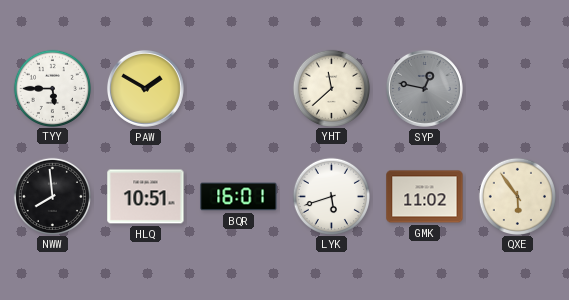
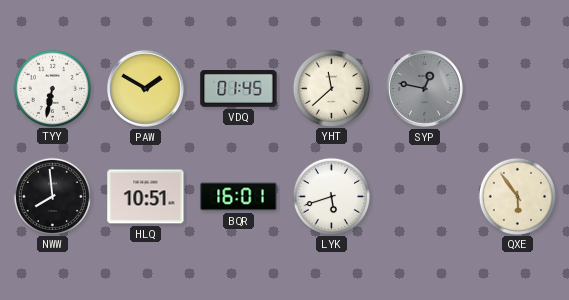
TYY: 5:45 -> 6:32
VDQ: none -> 01:45
GMK: 11:02 -> none
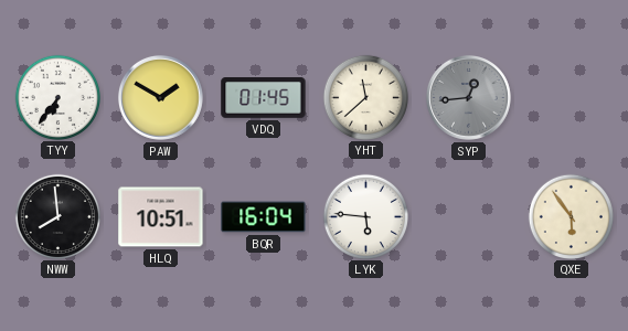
TYY: 6:32 -> 6:36
SYP: 12:47 -> 12:44
BQR: 16:01 -> 16:04
LYK: 5:42 -> 5:46
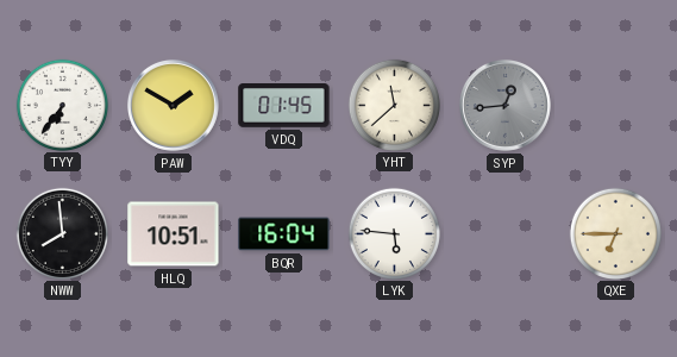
QXE: 5:54 -> 6:45
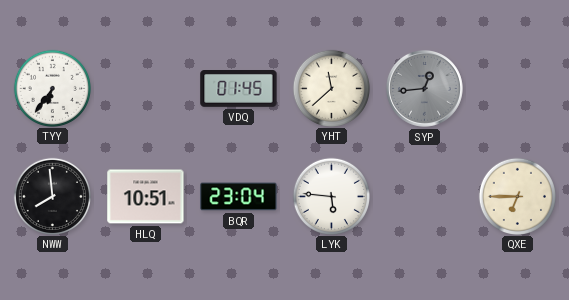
PAW: 1:50 -> none
BQR: 16:04 -> 23:04
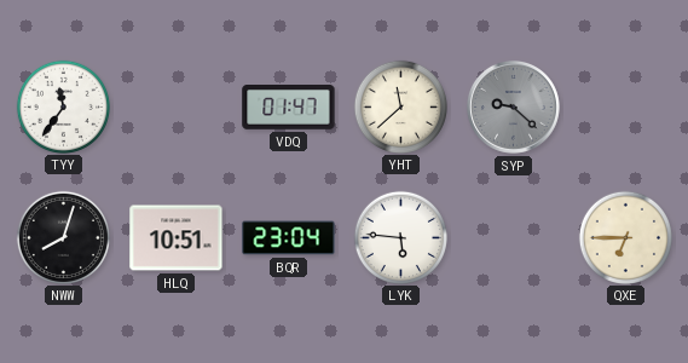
TYY: 6:36 -> 11:36
VDQ: 01:45 -> 01:47
SYP: 12:44 -> 9:22
NWW: 7:59 -> 8:03
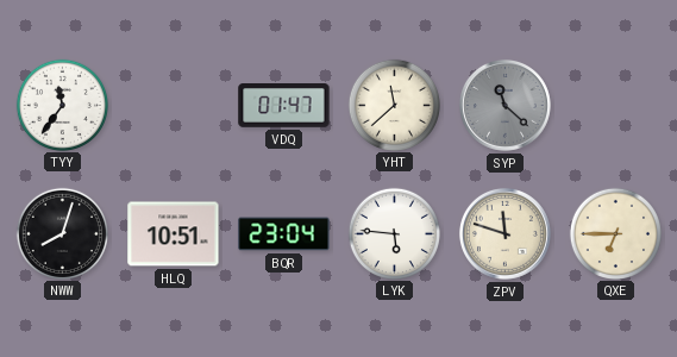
SYP: 9:22 -> 11:22
ZPV: none -> 11:48
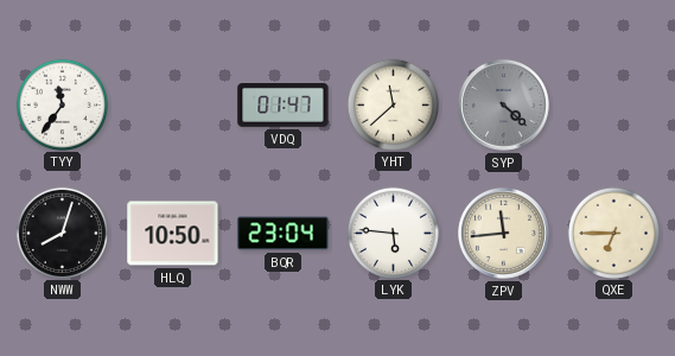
SYP: 11:22 -> 4:22
HLQ: 10:51 -> 10:50
ZPV: 11:48 -> 11:44
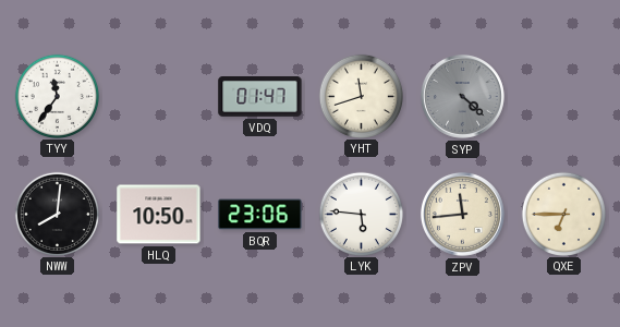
YHT: 11:38 -> 11:42
NWW: 8:03 -> 8:01
BQR: 23:04 -> 23:06
